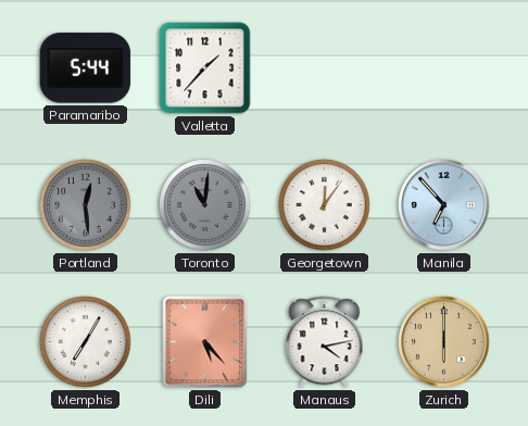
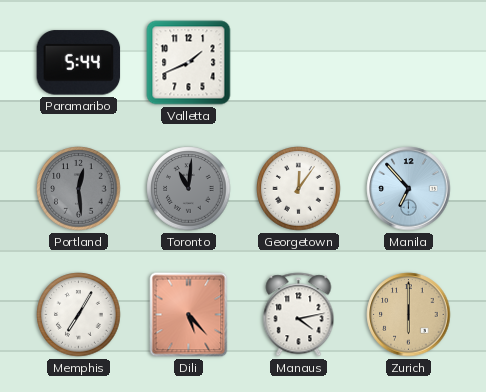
Valletta: 1:37 -> 1:41
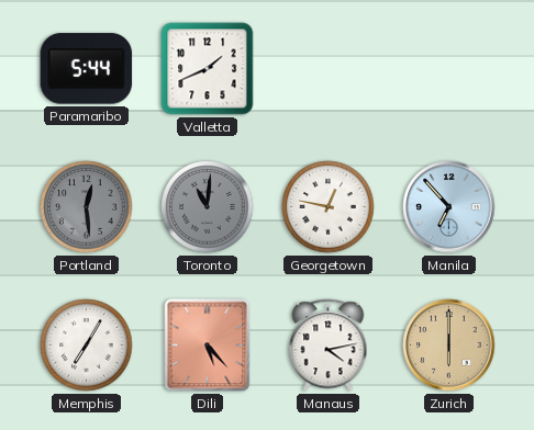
Georgetown: 12:06 -> 12:47
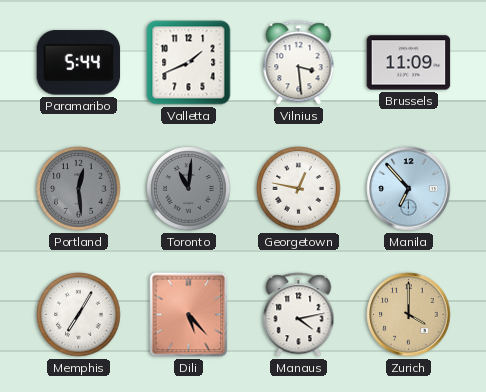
Vilnius: none -> 3:29
Brussels: none -> 11:09
Zurich: 6:00 -> 4:00
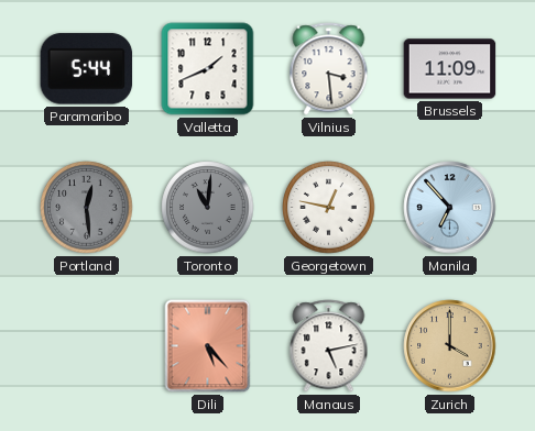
Memphis: 7:05 -> none
Manaus: 4:13 -> 5:13
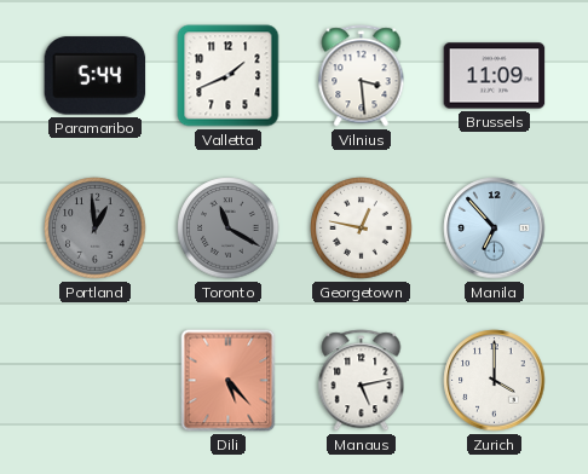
Portland: 12:29 -> 12:59
Toronto: 11:01 -> 11:20
Zurich dial: champagne -> white
